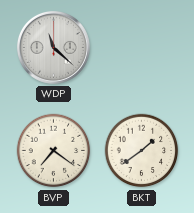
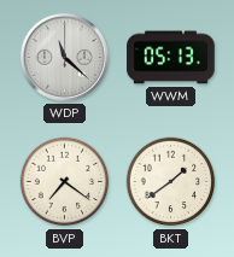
WWM: none -> 05:13
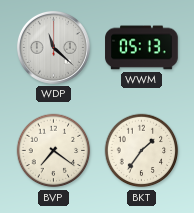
BKT: 1:39 -> 1:36
